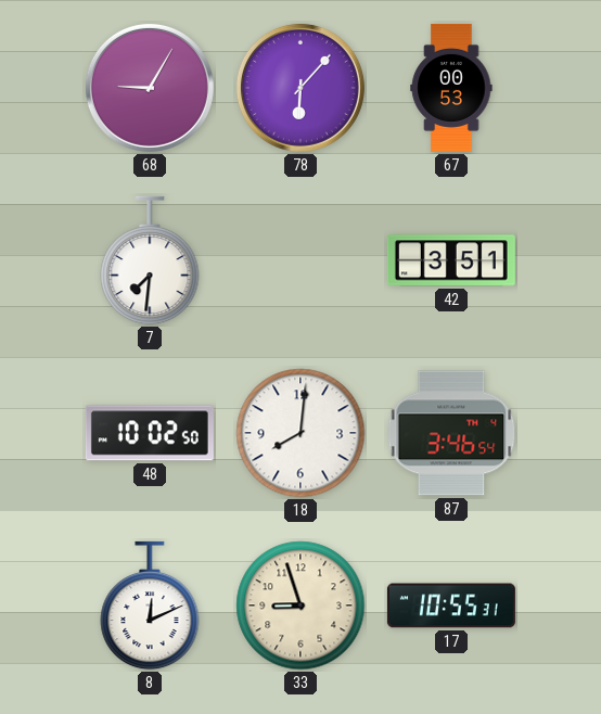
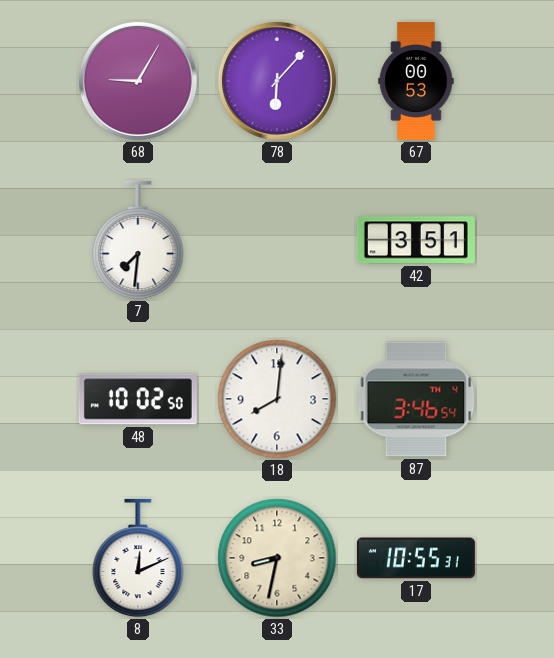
33: 8:57 -> 8:32
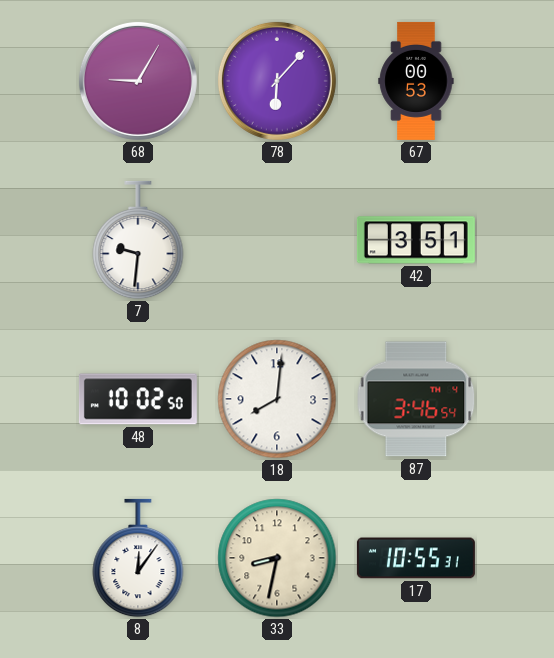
7: 7:31 -> 9:31
8: 12:11 -> 12:06
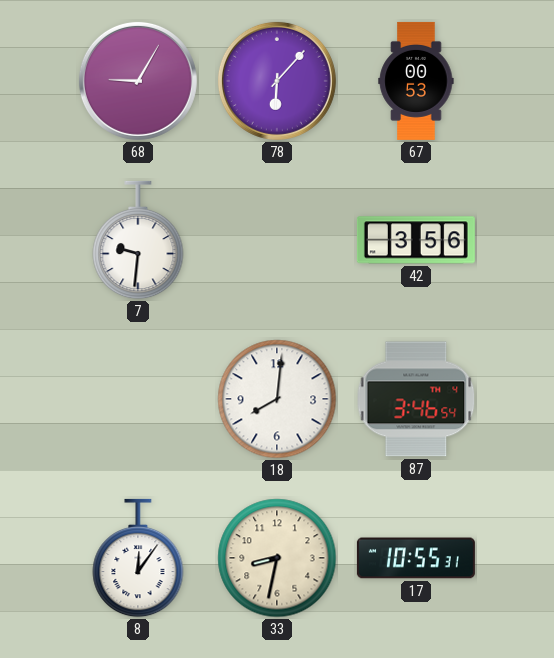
42: 3:51 -> 3:56
48: 10:02 -> none
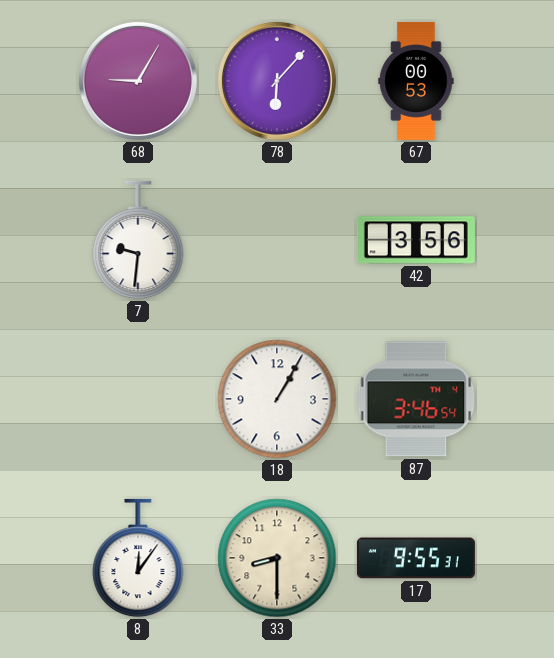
18: 8:01 -> 1:05
33: 8:32 -> 8:30
17: 10:55 -> 9:55
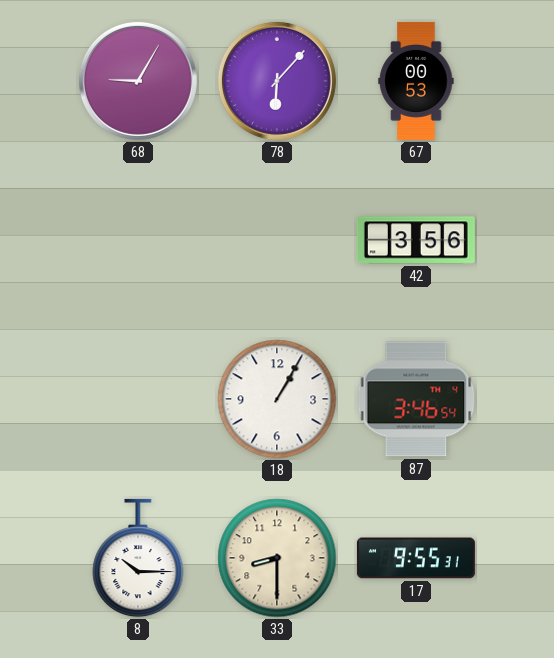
7: 9:31 -> none
8: 12:06 -> 10:15
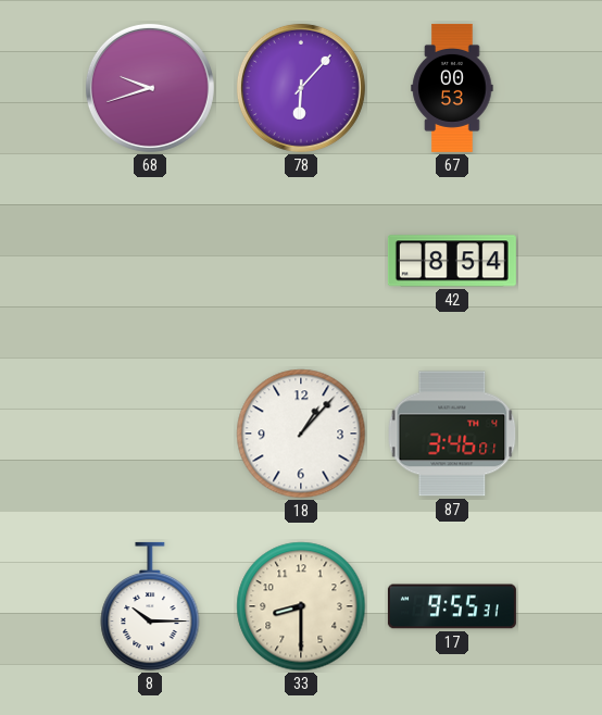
68: 9:05 -> 9:42
42: 3:56 -> 8:54
18: 1:05 -> 1:07
87: 3:46:54 -> 3:46:01
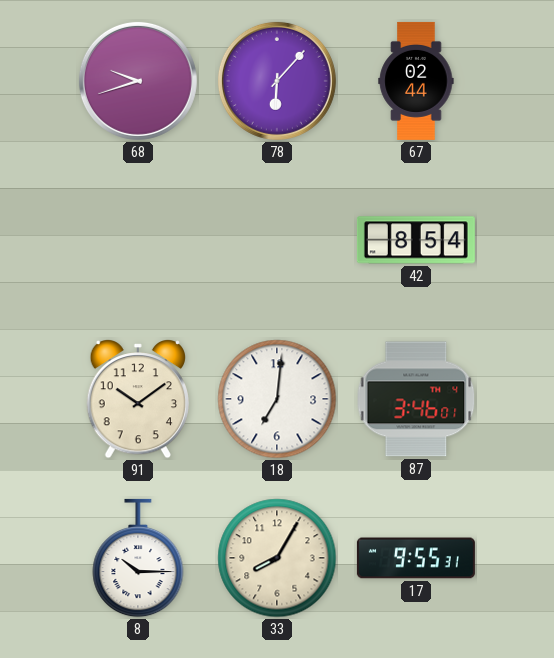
67: 00:53 -> 02:44
91: none -> 10:09
18: 1:07 -> 7:01
33: 8:30 -> 8:05
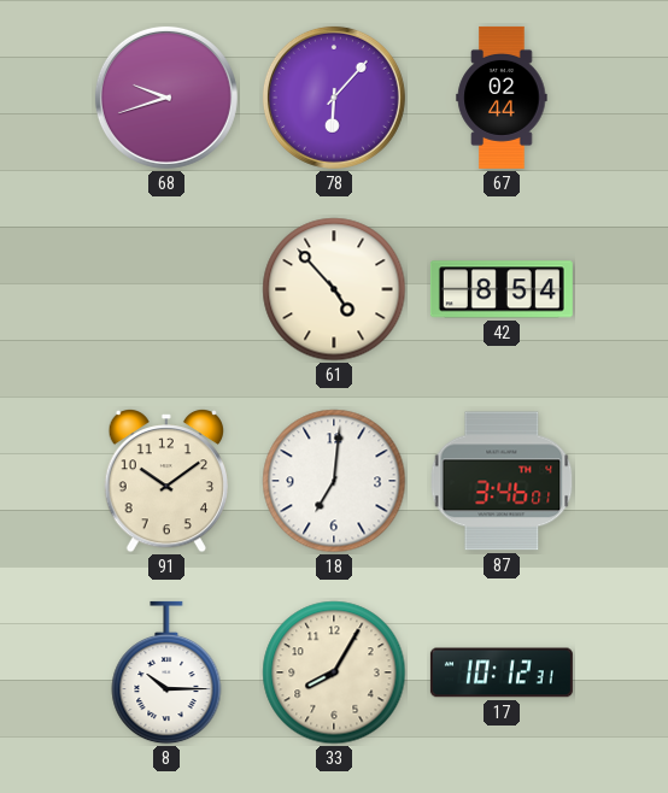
61: none -> 4:53
17: 9:55 -> 10:12
